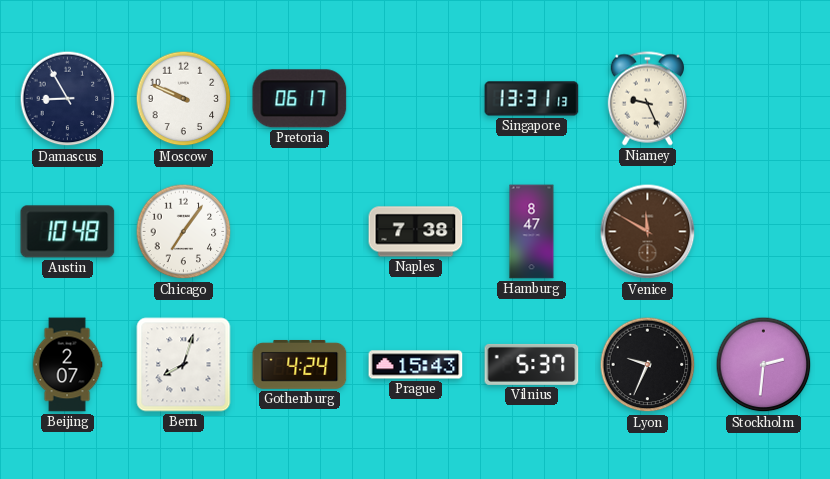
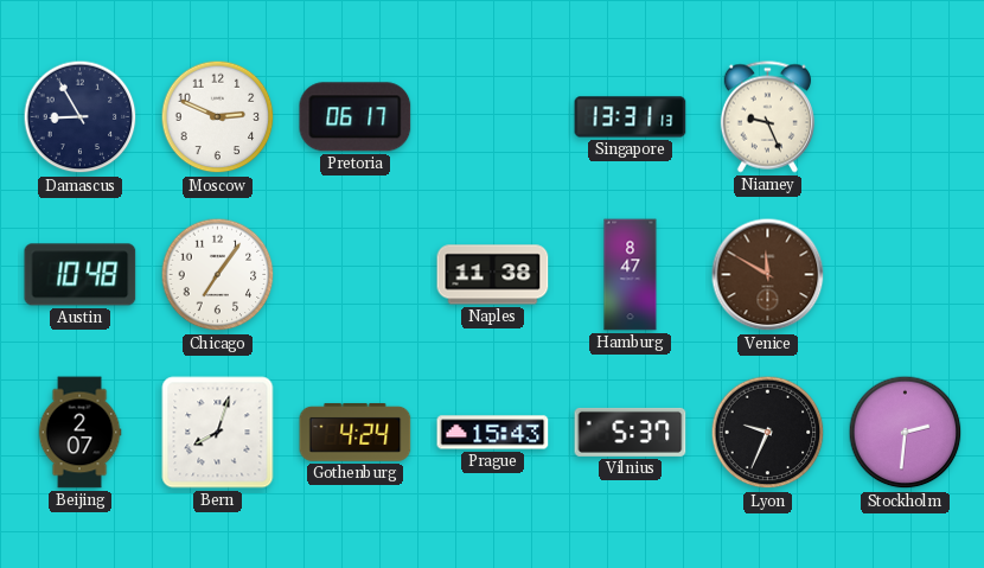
Moscow: 9:49 -> 2:49
Naples: 7:38 -> 11:38
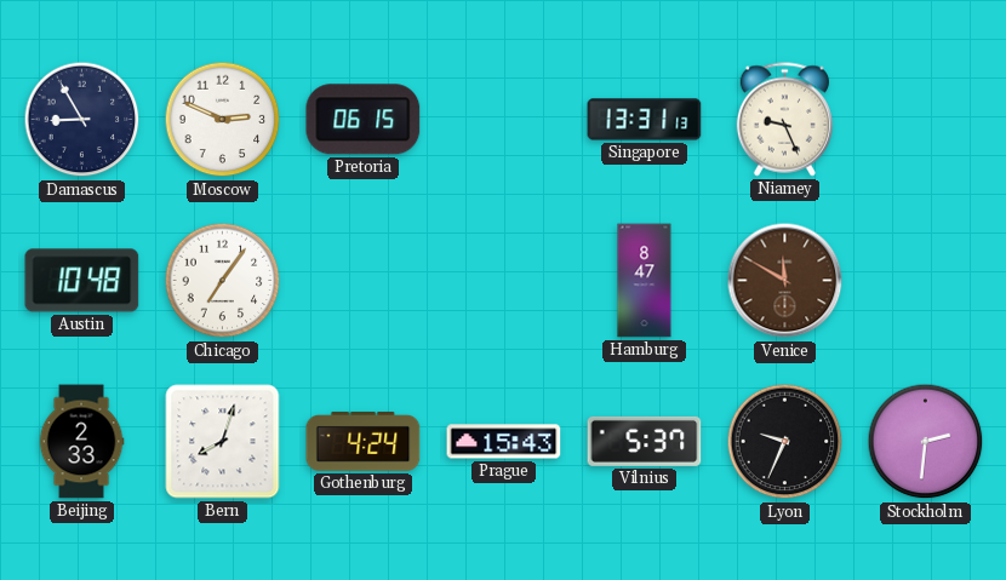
Pretoria: 06:17 -> 06:15
Naples: 11:38 -> none
Beijing: 2:07 -> 2:33
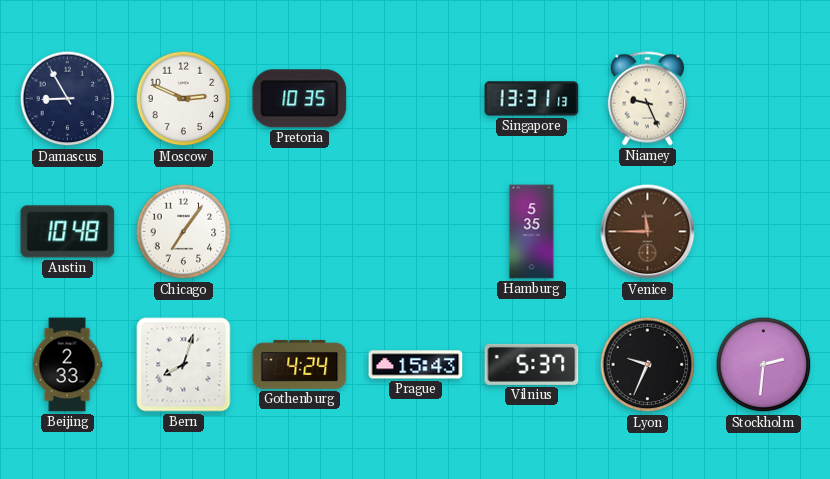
Pretoria: 06:15 -> 10:35
Hamburg: 8:47 -> 5:35
Venice: 11:50 -> 11:45
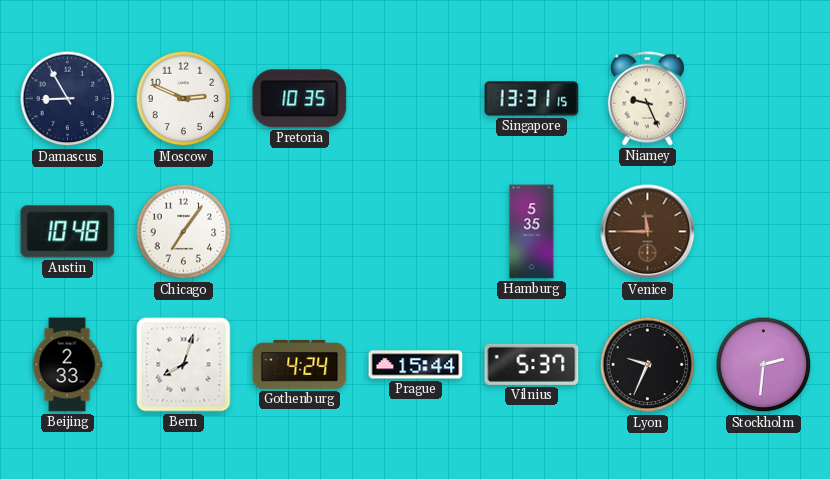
Singapore: 13:31:13 -> 13:31:15
Prague: 15:43 -> 15:44
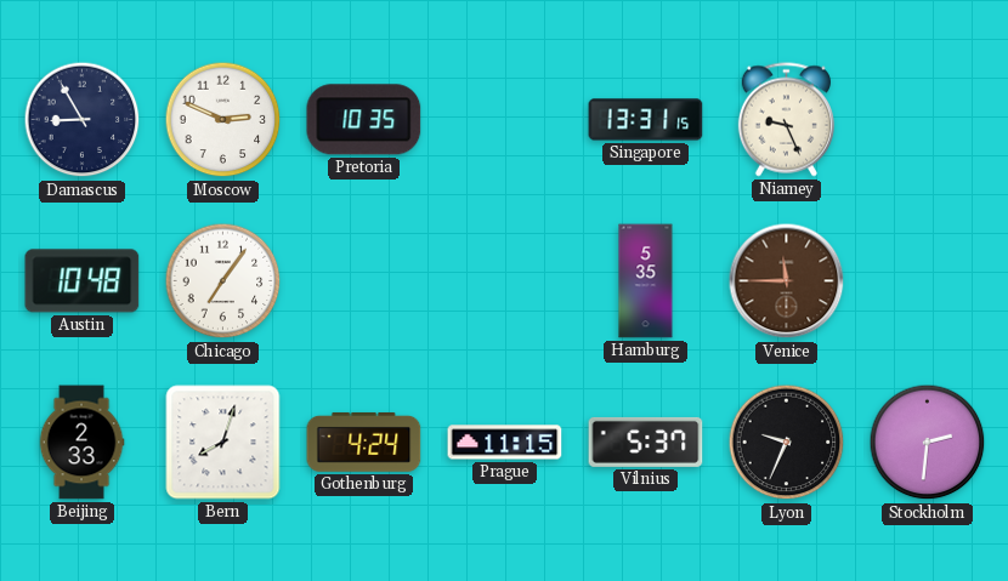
Prague: 15:44 -> 11:15
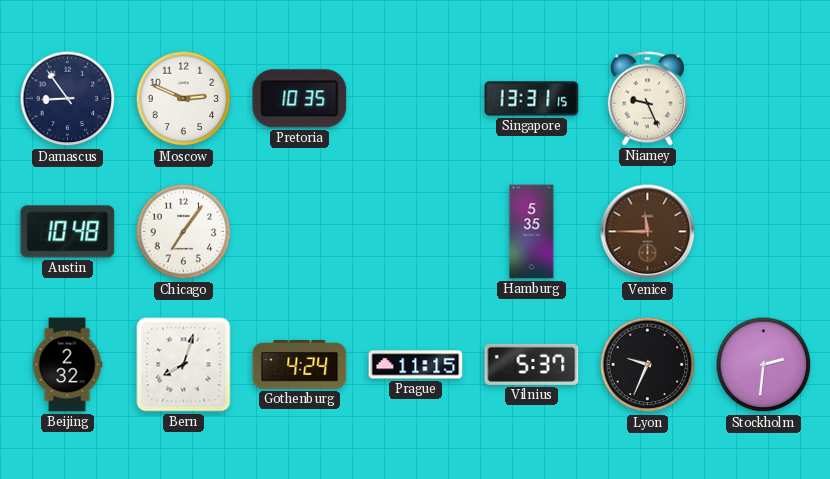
Damascus: 8:55 -> 8:54
Beijing: 2:33 -> 2:32
